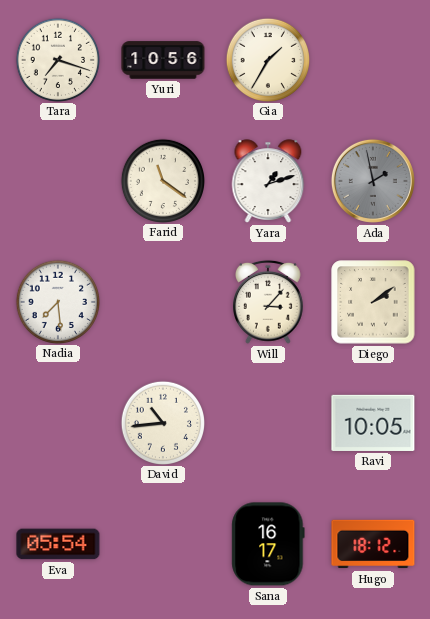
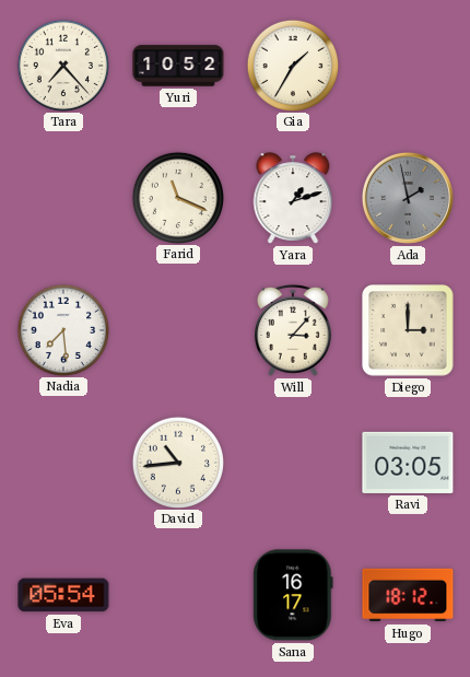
Tara: 7:18 -> 7:23
Yuri: 10:56 -> 10:52
Farid: 11:21 -> 11:19
Diego: 2:09 -> 3:00
Ravi: 10:05 -> 03:05
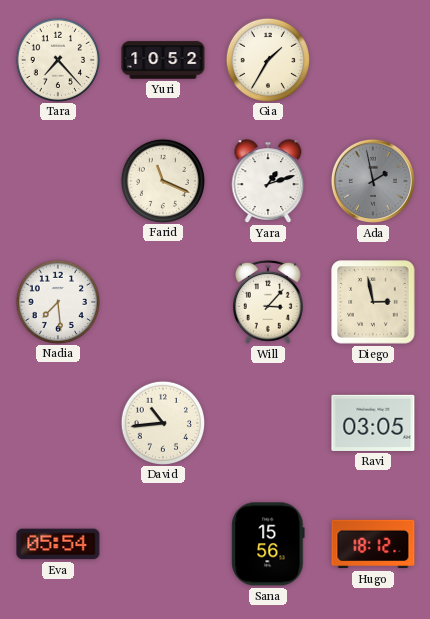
Diego: 3:00 -> 2:58
Sana: 16:17 -> 15:56
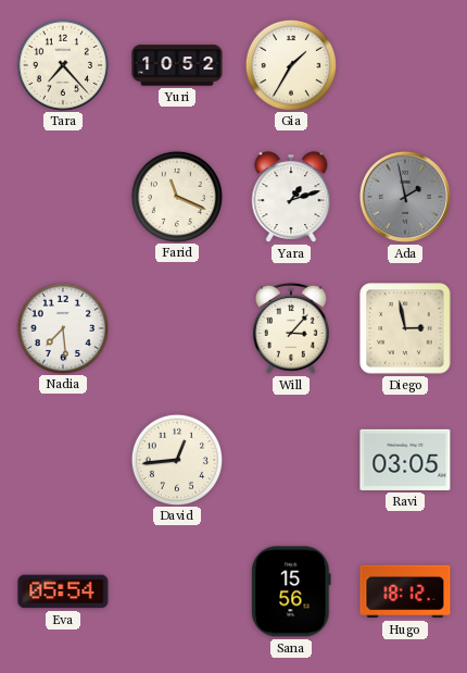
David: 10:44 -> 12:44
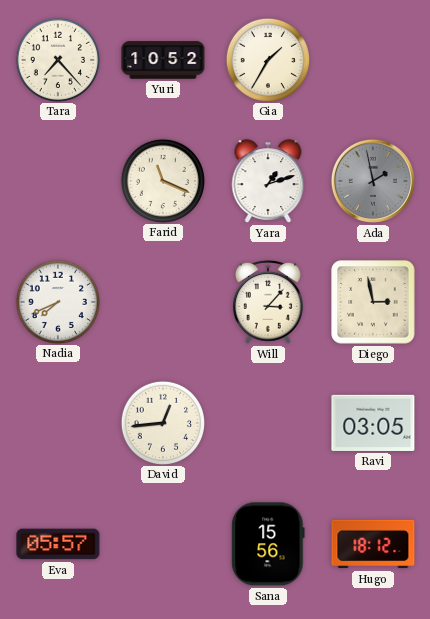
Nadia: 7:29 -> 7:41
Eva: 05:54 -> 05:57
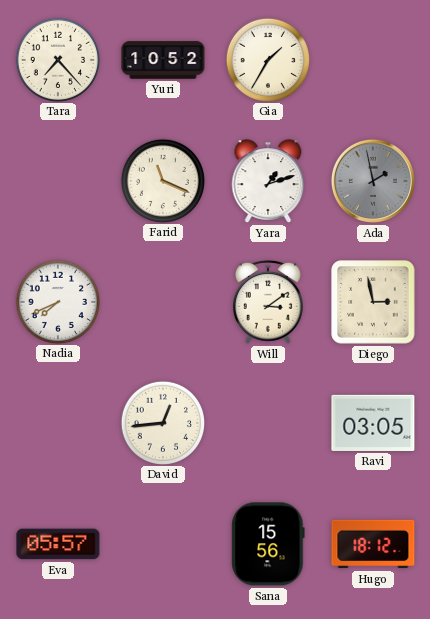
Will: 3:07 -> 3:09
